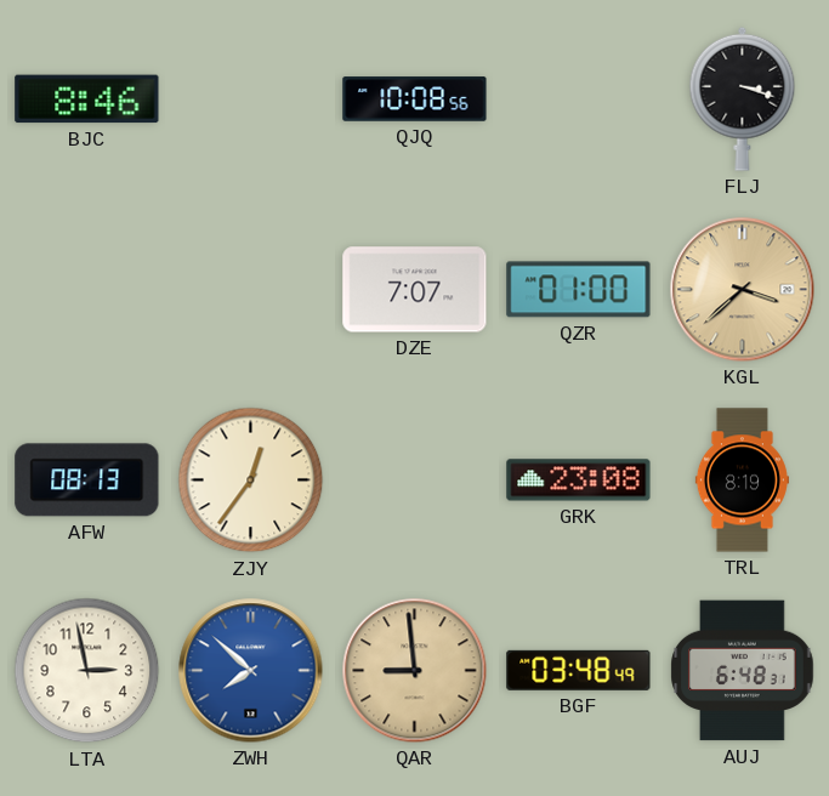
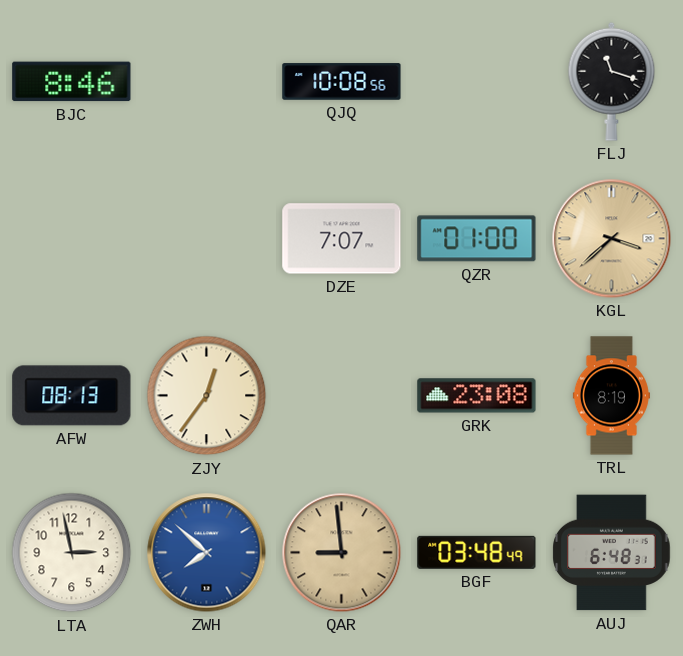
FLJ: 3:18 -> 11:18
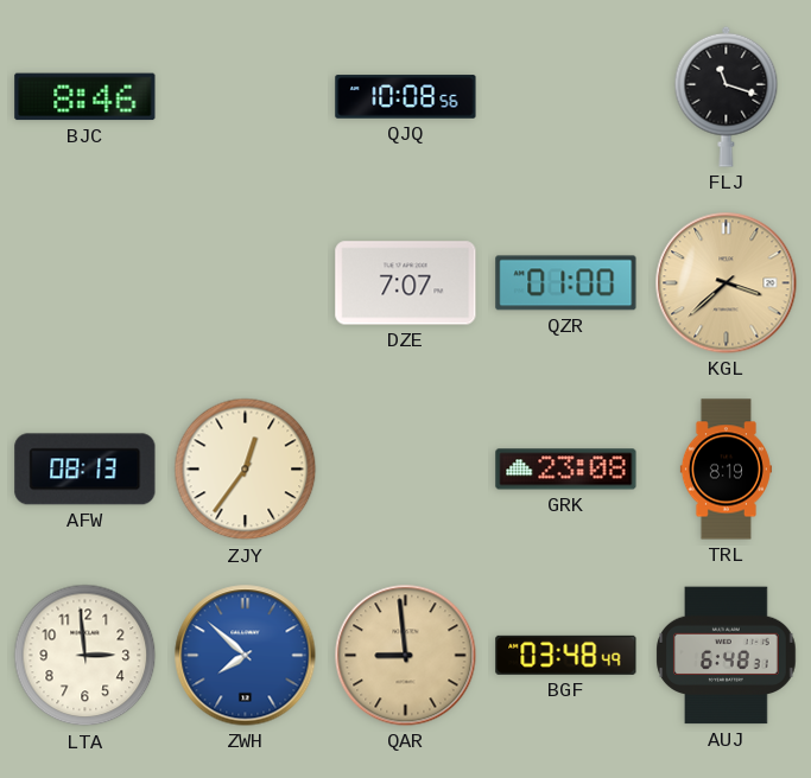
LTA: 2:58 -> 2:59
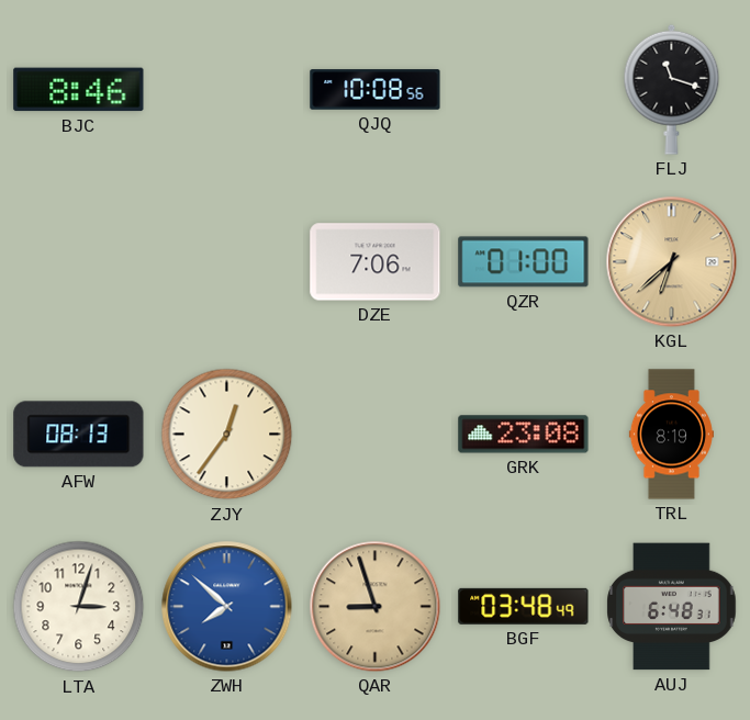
DZE: 7:07 -> 7:06
KGL: 3:38 -> 6:38
LTA: 2:59 -> 3:03
QAR: 8:59 -> 8:57
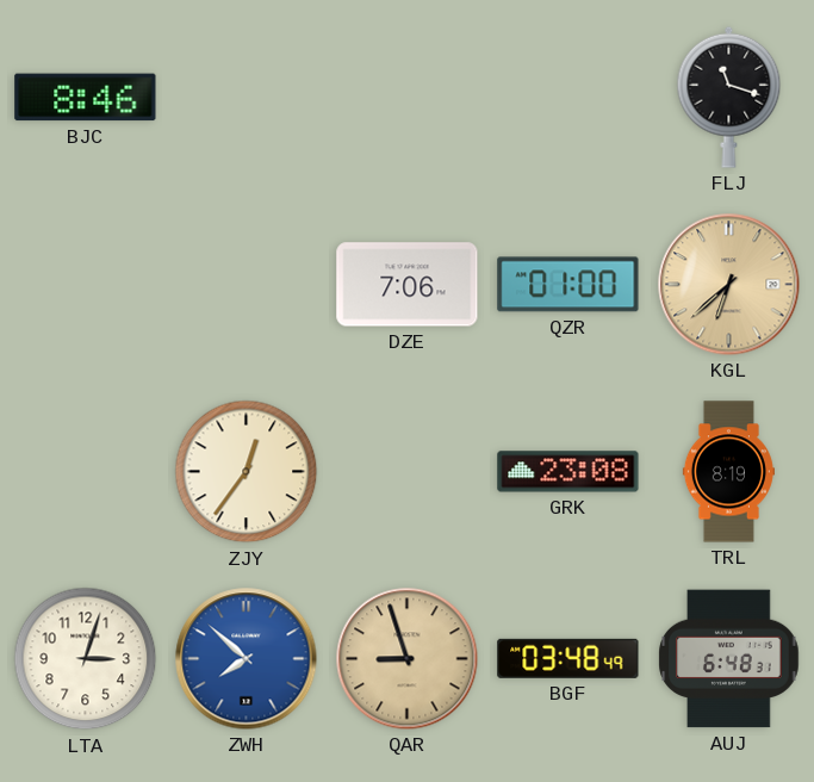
QJQ: 10:08 -> none
AFW: 08:13 -> none
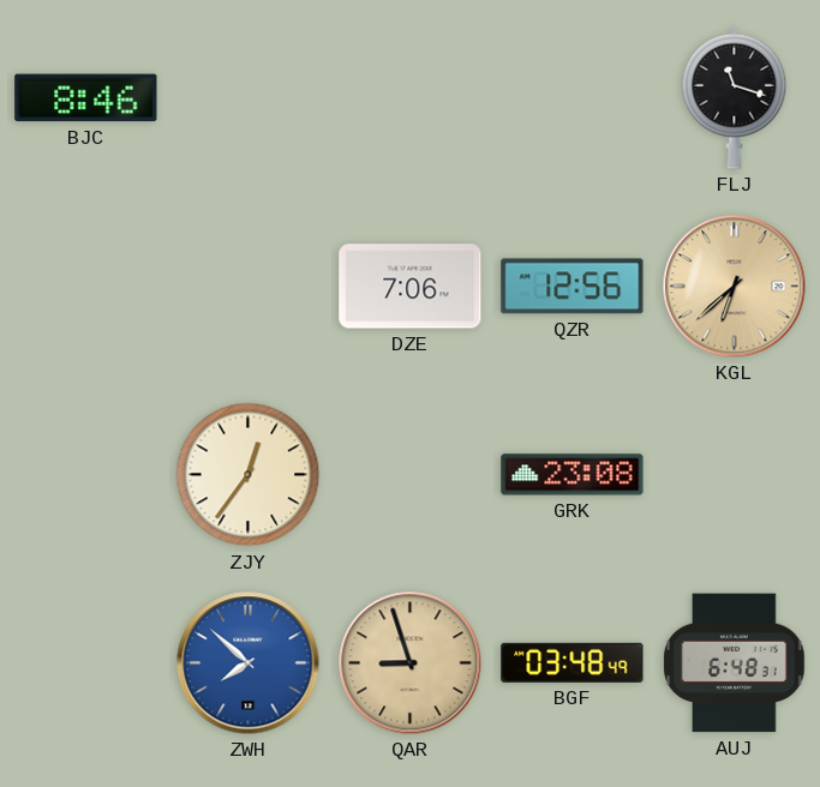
QZR: 01:00 -> 12:56
TRL: 8:19 -> none
LTA: 3:03 -> none
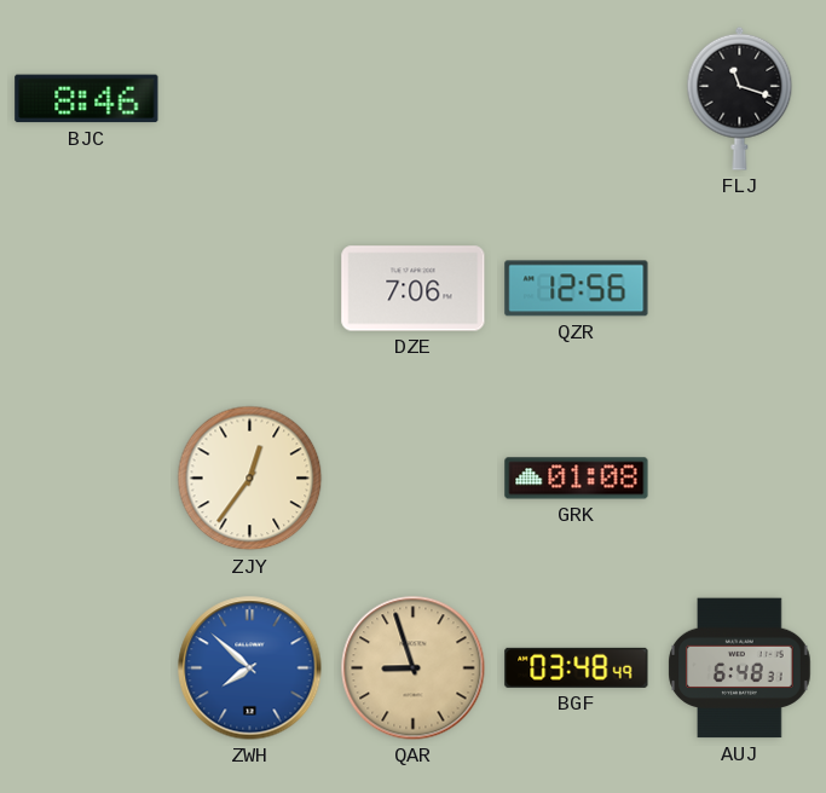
KGL: 6:38 -> none
GRK: 23:08 -> 01:08
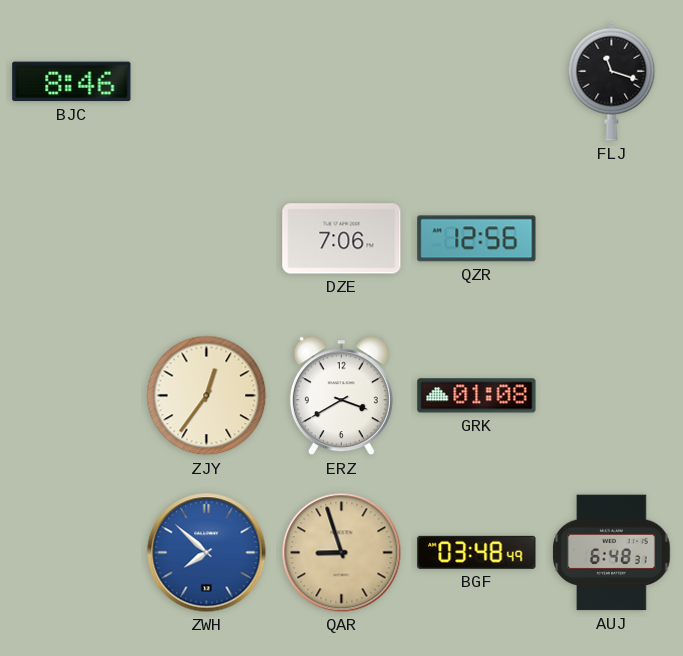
ERZ: none -> 3:40
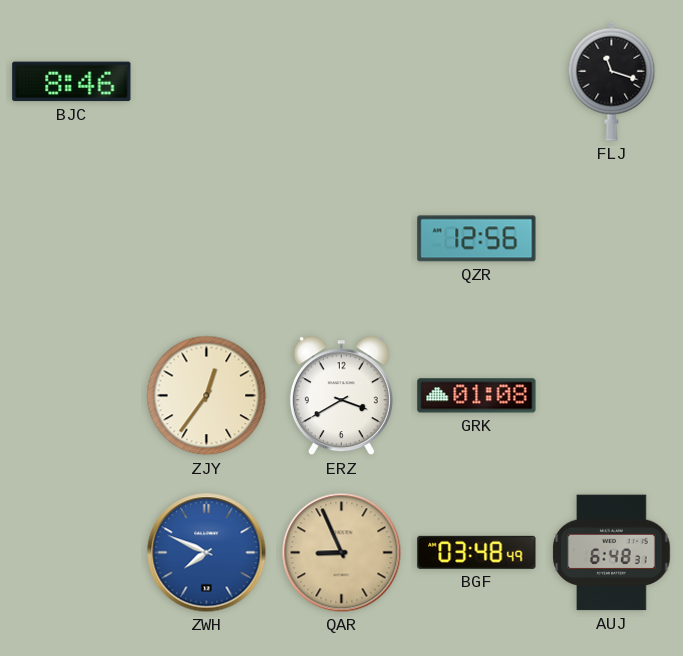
DZE: 7:06 -> none
ZWH: 7:52 -> 7:49
QAR: 8:57 -> 8:56
